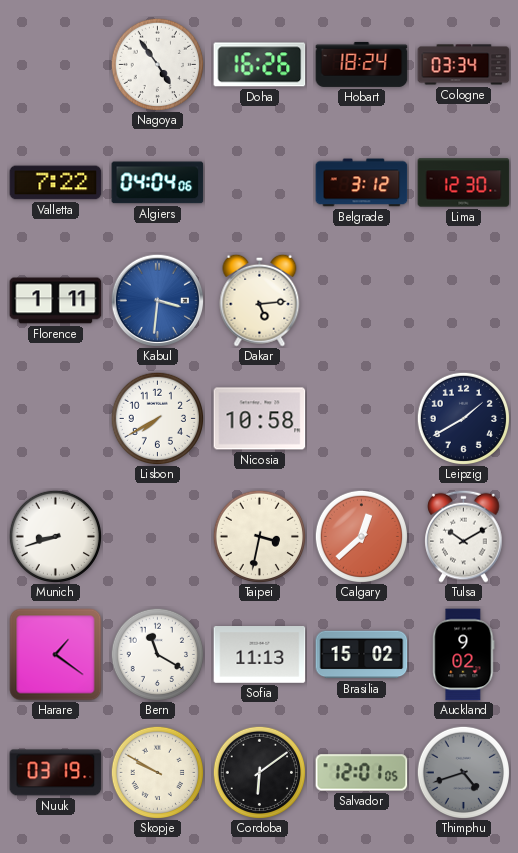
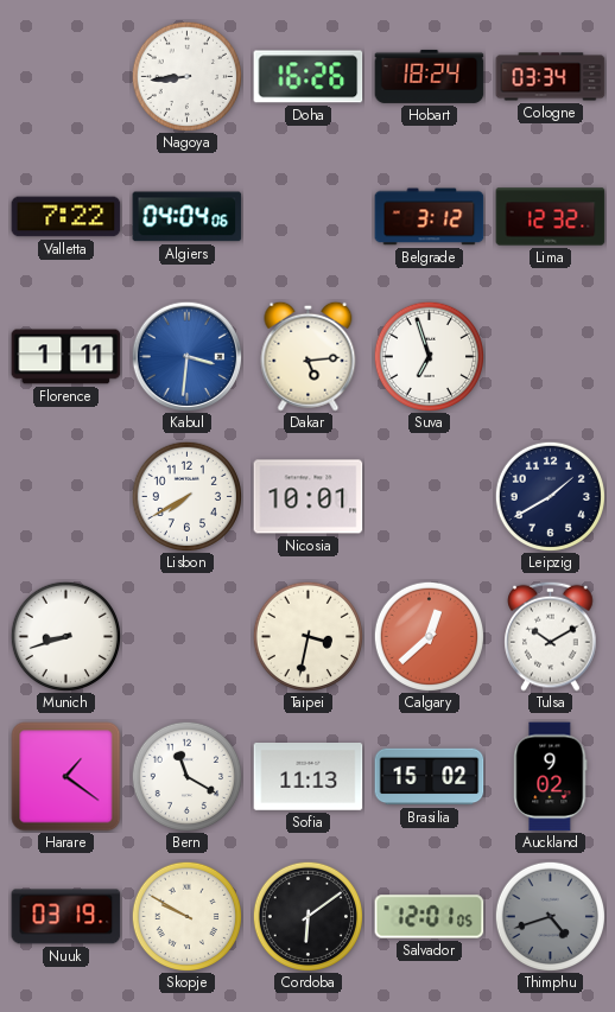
Nagoya: 4:54 -> 8:44
Lima: 12:30 -> 12:32
Suva: none -> 6:57
Nicosia: 10:58 -> 10:01
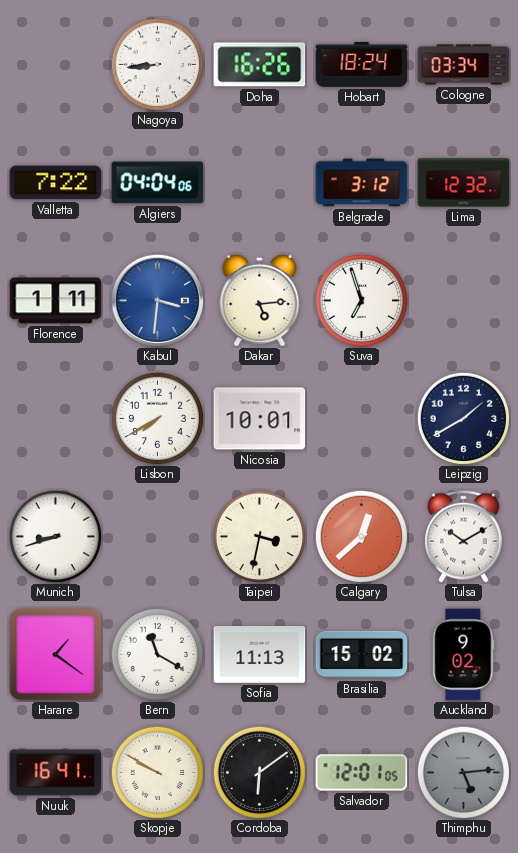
Nuuk: 03:19 -> 16:41
Thimphu: 4:42 -> 5:14
